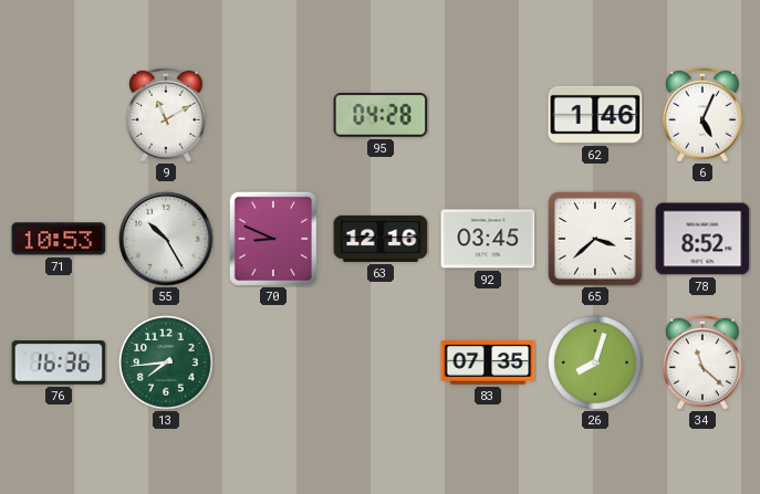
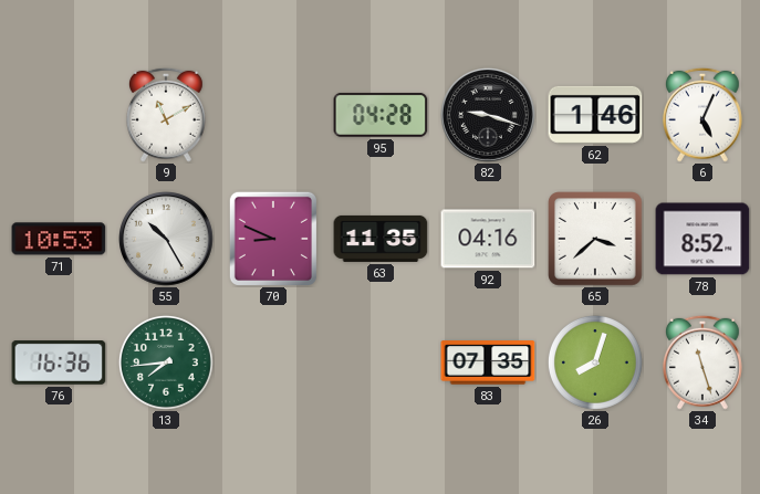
82: none -> 9:18
63: 12:16 -> 11:35
92: 03:45 -> 04:16
34: 11:22 -> 11:27
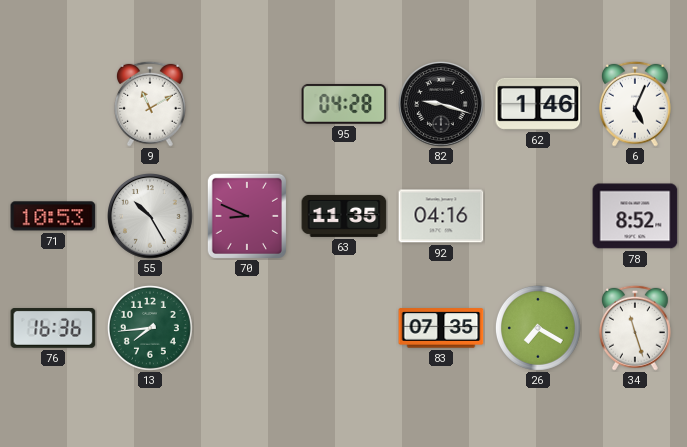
65: 3:38 -> none
26: 8:03 -> 7:20
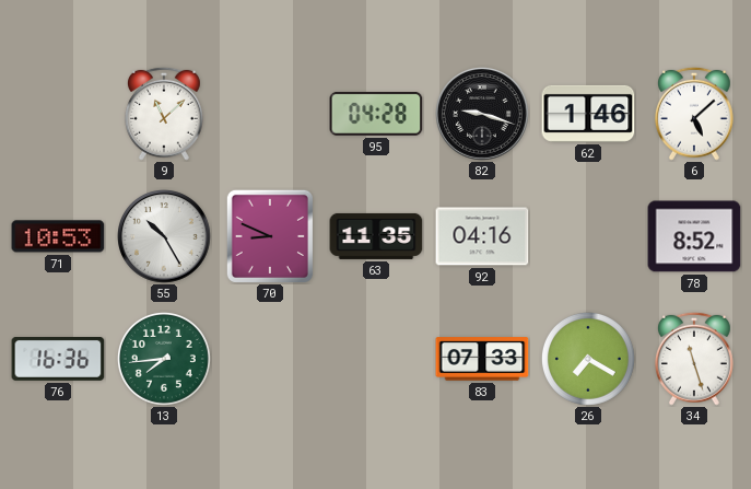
9: 11:10 -> 11:08
6: 5:04 -> 5:08
83: 07:35 -> 07:33
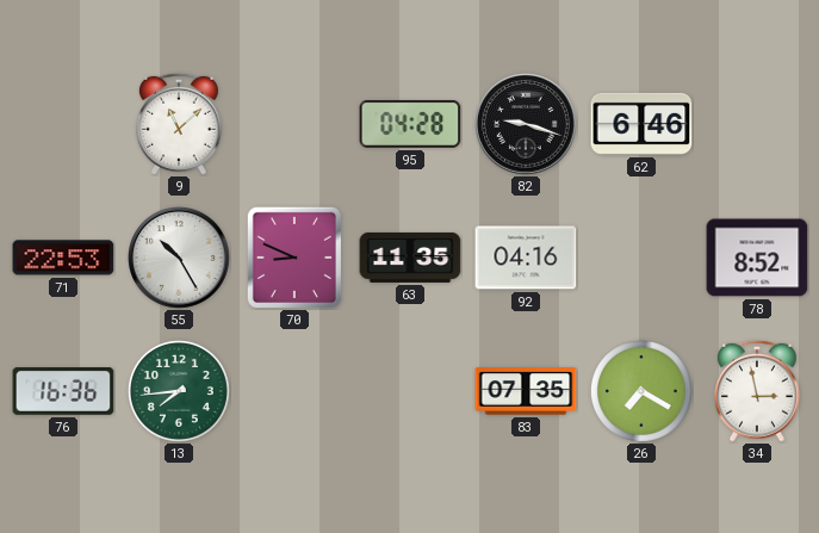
62: 1:46 -> 6:46
6: 5:08 -> none
71: 10:53 -> 22:53
83: 07:33 -> 07:35
34: 11:27 -> 2:58
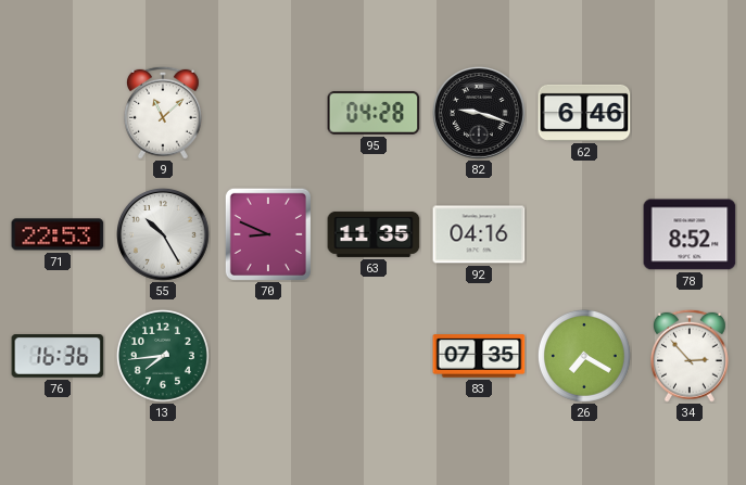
34: 2:58 -> 2:53
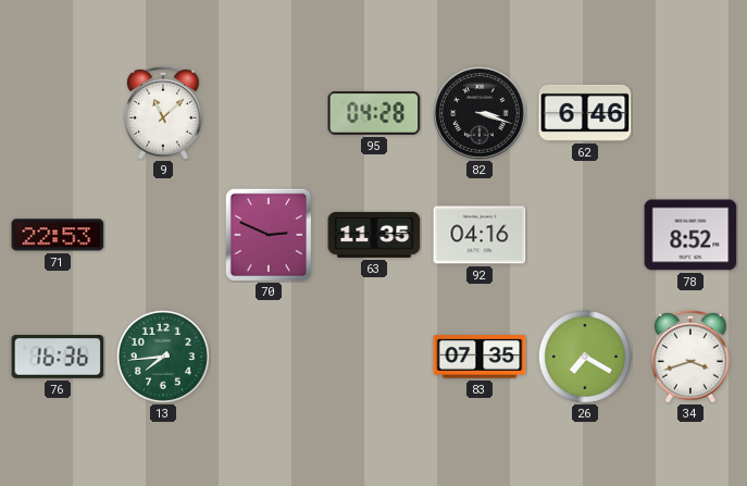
82: 9:18 -> 3:18
55: 10:25 -> none
70: 8:49 -> 2:49
34: 2:53 -> 3:42
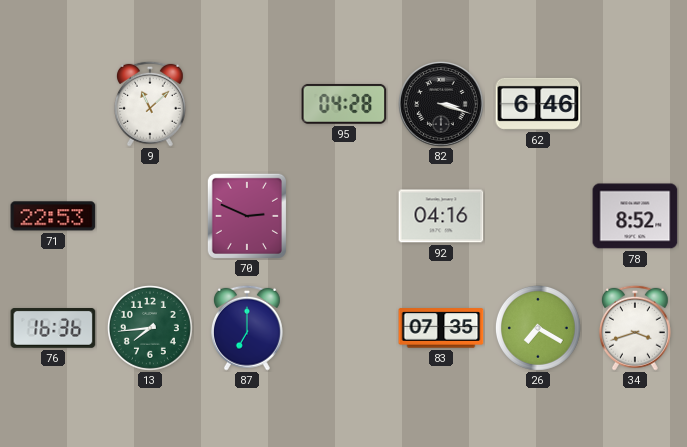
63: 11:35 -> none
87: none -> 7:00
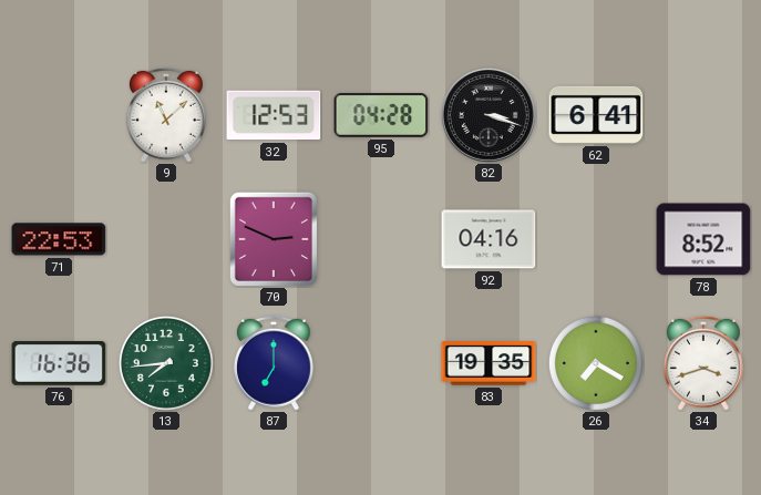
32: none -> 12:53
62: 6:46 -> 6:41
83: 07:35 -> 19:35
